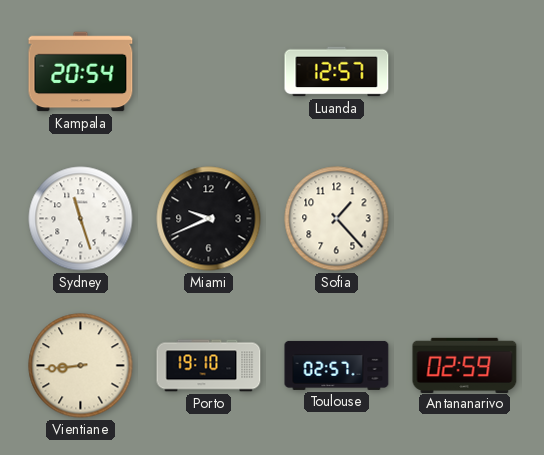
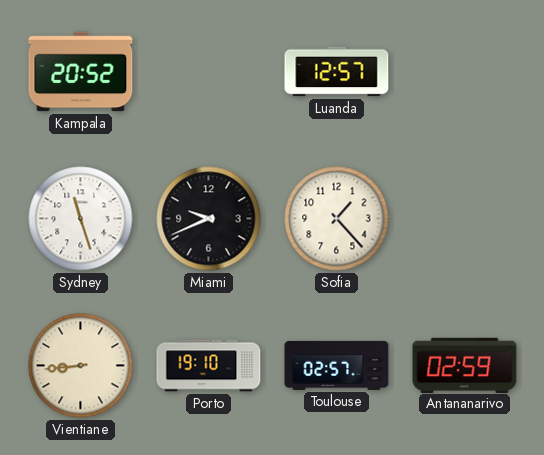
Kampala: 20:54 -> 20:52
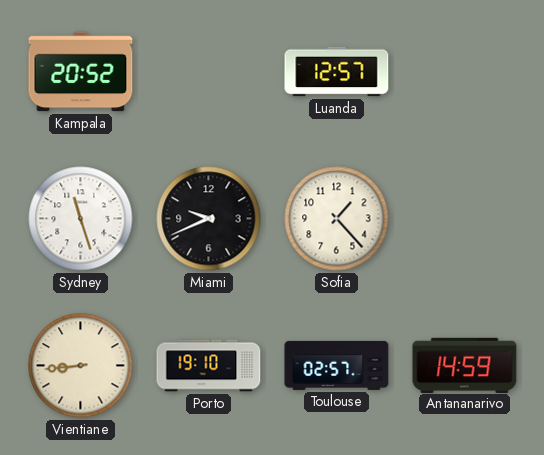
Antananarivo: 02:59 -> 14:59
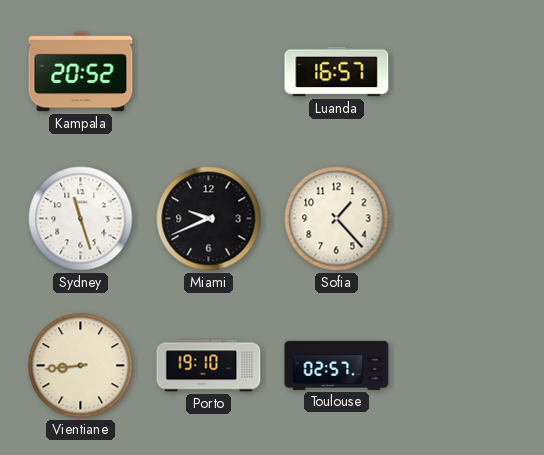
Luanda: 12:57 -> 16:57
Antananarivo: 14:59 -> none
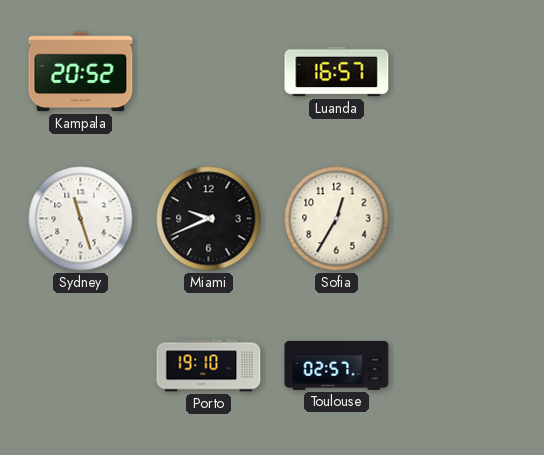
Sofia: 1:23 -> 12:35
Vientiane: 8:44 -> none
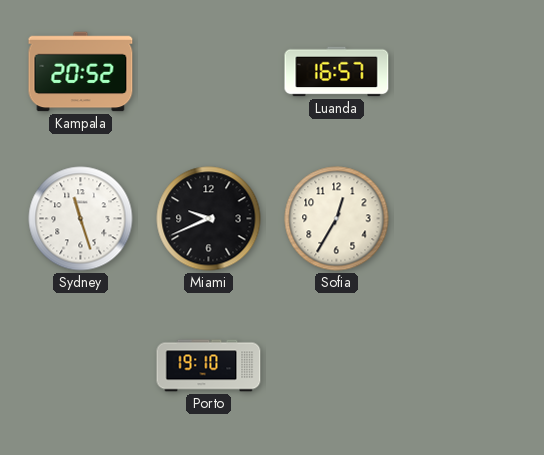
Toulouse: 02:57 -> none
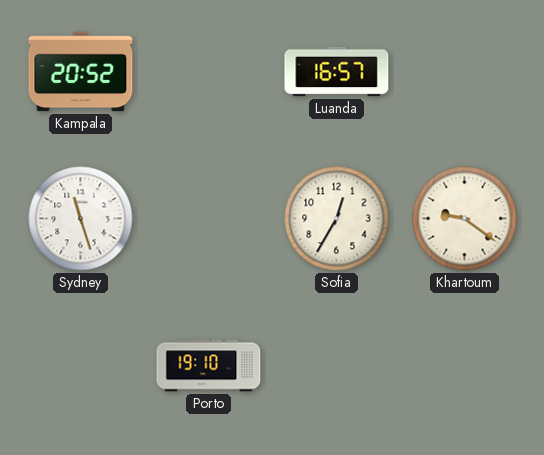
Miami: 9:41 -> none
Khartoum: none -> 9:21
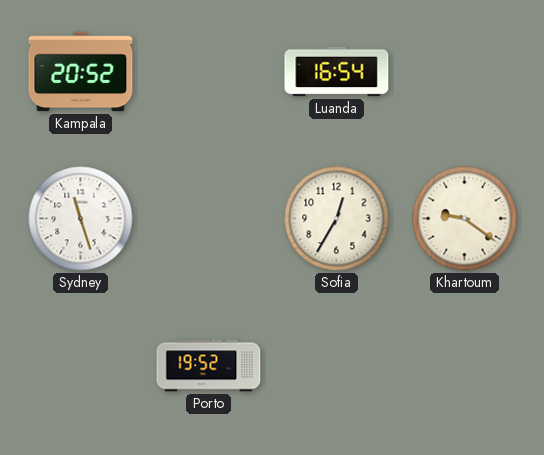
Luanda: 16:57 -> 16:54
Porto: 19:10 -> 19:52
